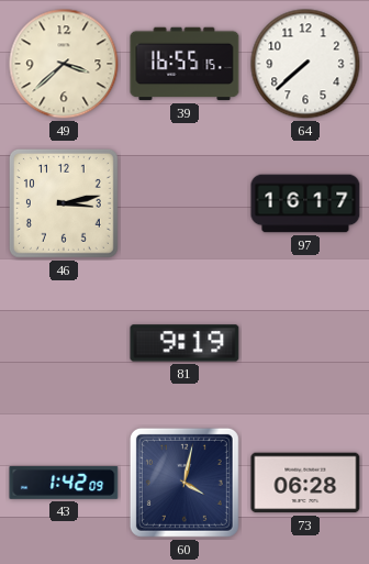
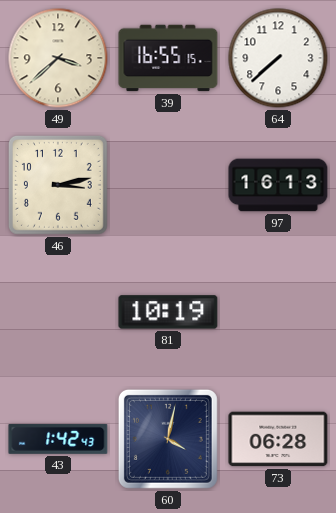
97: 16:17 -> 16:13
81: 9:19 -> 10:19
43: 1:42:09 -> 1:42:43
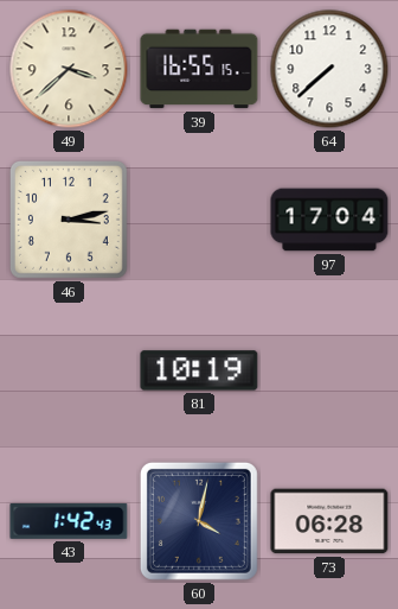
97: 16:13 -> 17:04
